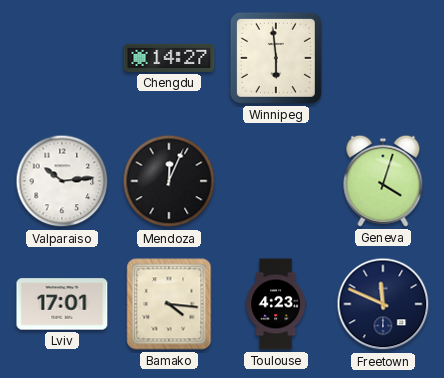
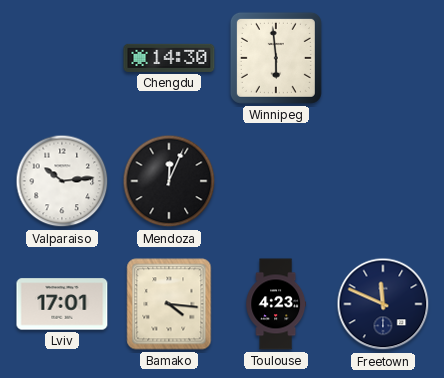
Chengdu: 14:27 -> 14:30
Geneva: 4:03 -> none
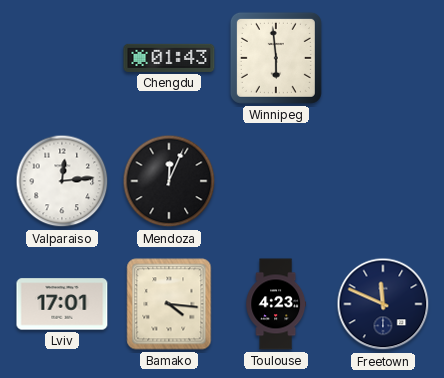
Chengdu: 14:30 -> 01:43
Valparaiso: 10:14 -> 12:14
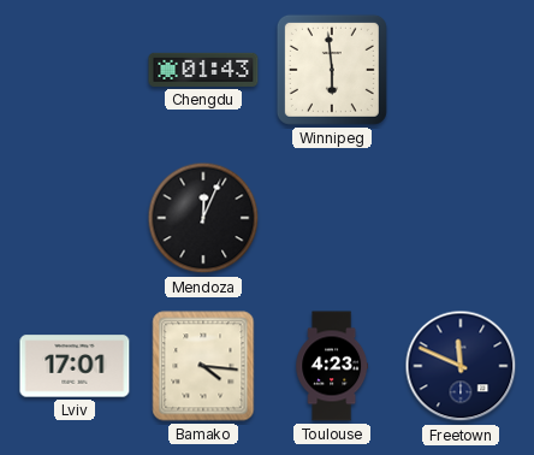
Valparaiso: 12:14 -> none
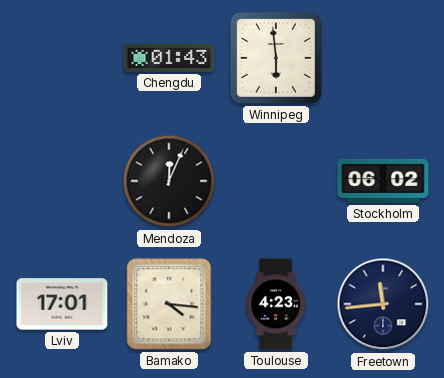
Stockholm: none -> 06:02
Freetown: 11:49 -> 11:44
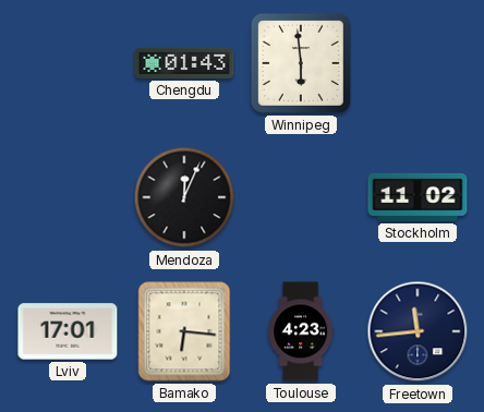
Stockholm: 06:02 -> 11:02
Bamako: 4:16 -> 6:16
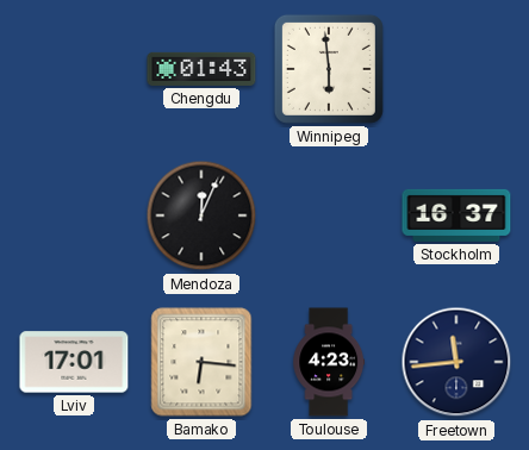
Stockholm: 11:02 -> 16:37
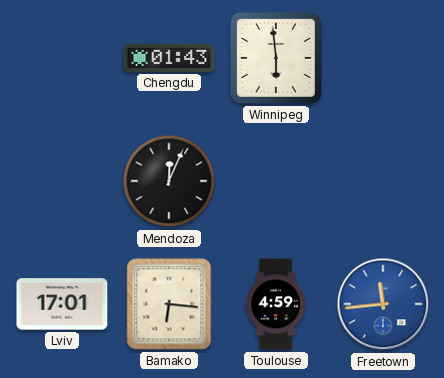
Stockholm: 16:37 -> none
Toulouse: 4:23 -> 4:59
Freetown dial: navy -> blue
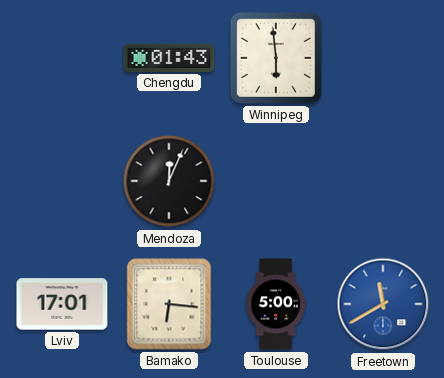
Toulouse: 4:59 -> 5:00
Freetown: 11:44 -> 11:40
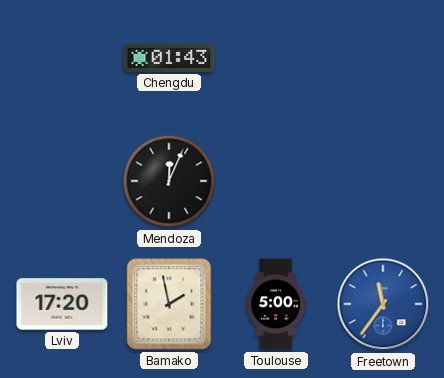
Winnipeg: 5:59 -> none
Lviv: 17:01 -> 17:20
Bamako: 6:16 -> 1:58
Freetown: 11:40 -> 11:36
